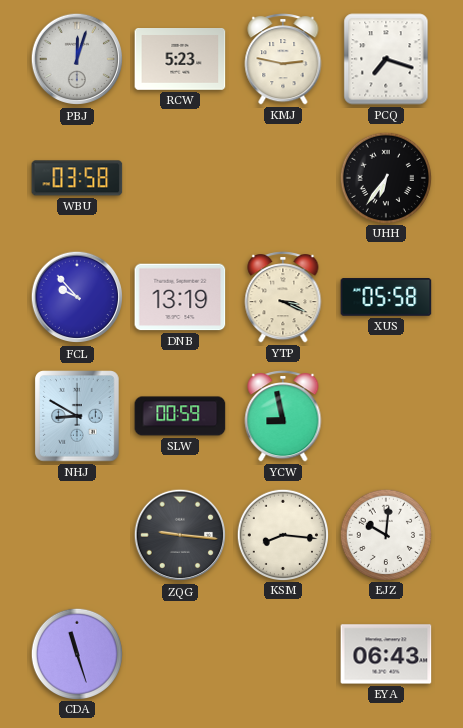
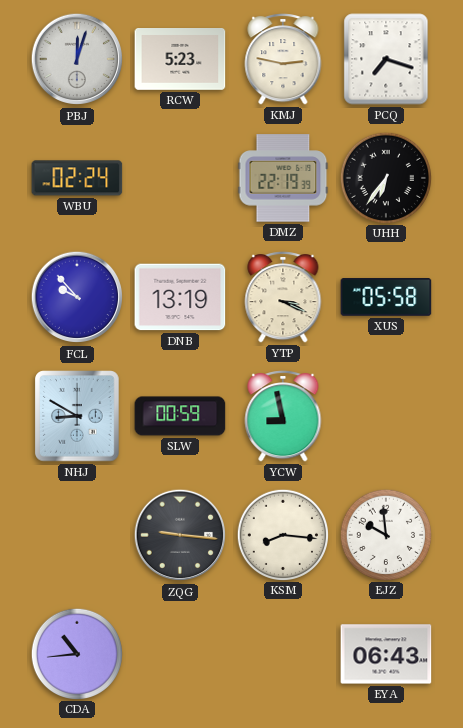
WBU: 03:58 -> 02:24
DMZ: none -> 22:19
EJZ: 10:01 -> 9:59
CDA: 11:27 -> 10:44
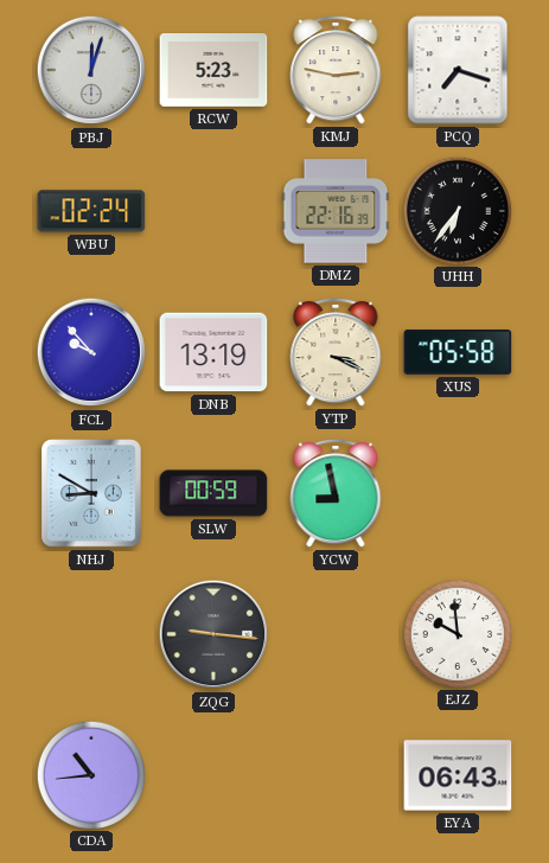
DMZ: 22:19 -> 22:16
KSM: 8:16 -> none
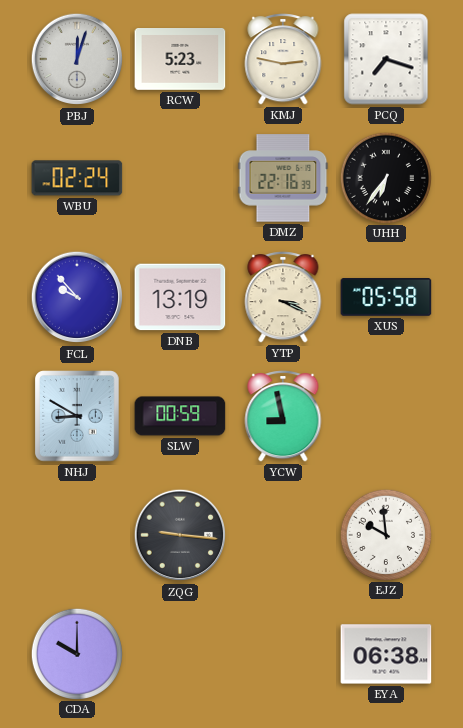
CDA: 10:44 -> 10:00
EYA: 06:43 -> 06:38
